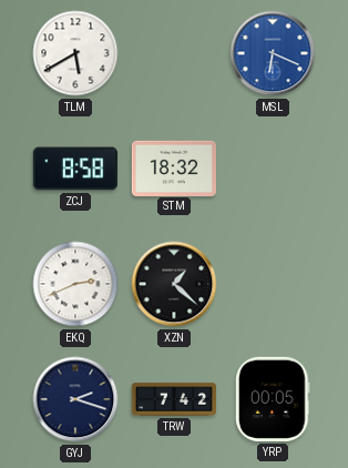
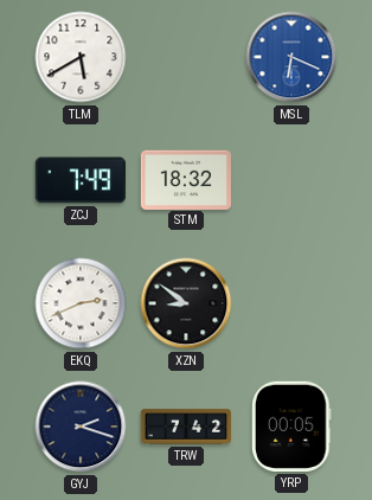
ZCJ: 8:58 -> 7:49
XZN: 1:22 -> 8:51
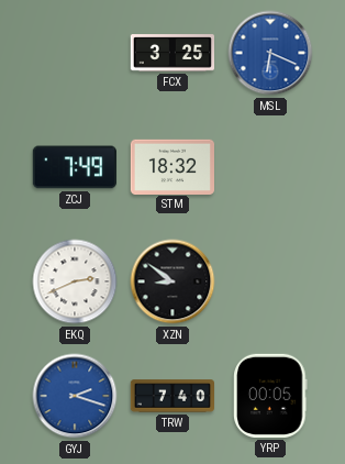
TLM: 5:40 -> none
FCX: none -> 3:25
GYJ dial: navy -> blue
TRW: 7:42 -> 7:40
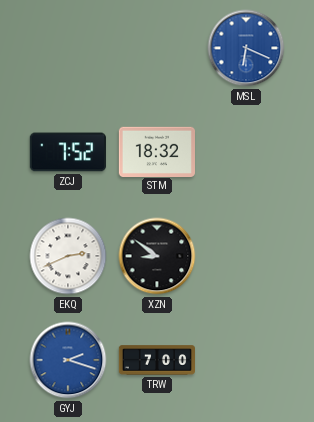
FCX: 3:25 -> none
ZCJ: 7:49 -> 7:52
TRW: 7:40 -> 7:00
YRP: 00:05 -> none
